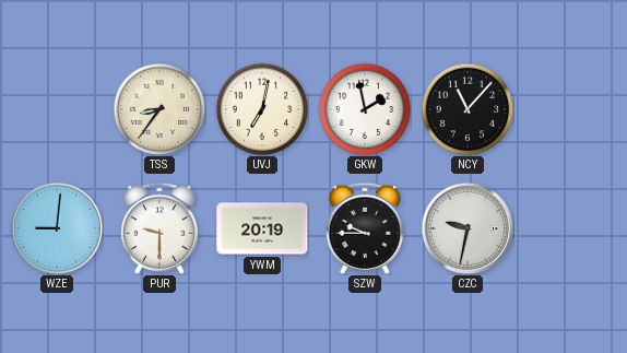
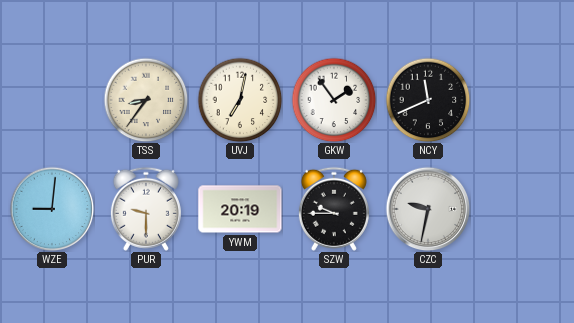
GKW: 1:58 -> 1:54
NCY: 11:07 -> 11:41
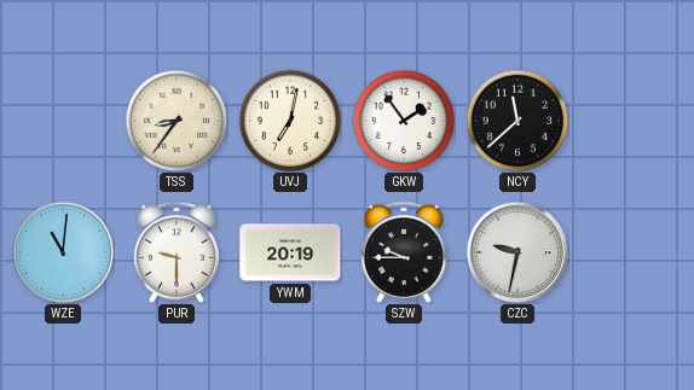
NCY: 11:41 -> 11:38
WZE: 9:01 -> 11:01
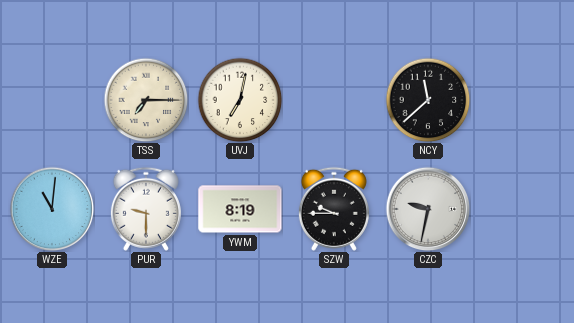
TSS: 8:36 -> 7:15
GKW: 1:54 -> none
YWM: 20:19 -> 8:19
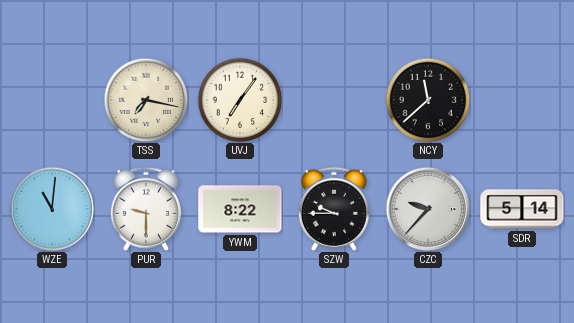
TSS: 7:15 -> 7:17
UVJ: 7:02 -> 7:06
YWM: 8:19 -> 8:22
CZC: 9:32 -> 9:37
SDR: none -> 5:14
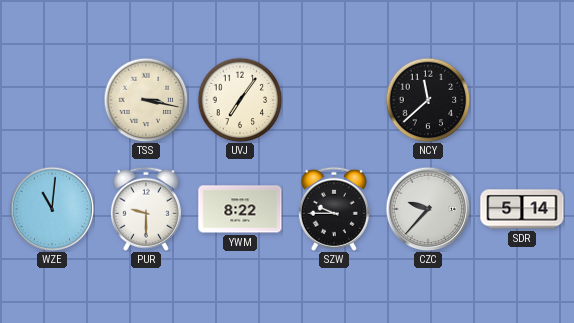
TSS: 7:17 -> 3:17
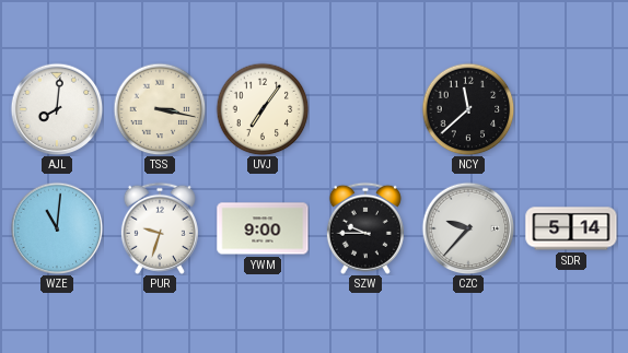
AJL: none -> 8:01
PUR: 9:30 -> 9:33
YWM: 8:22 -> 9:00
